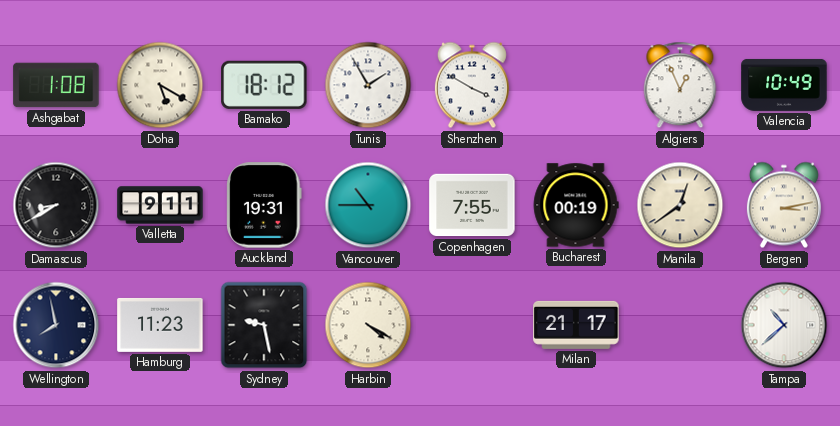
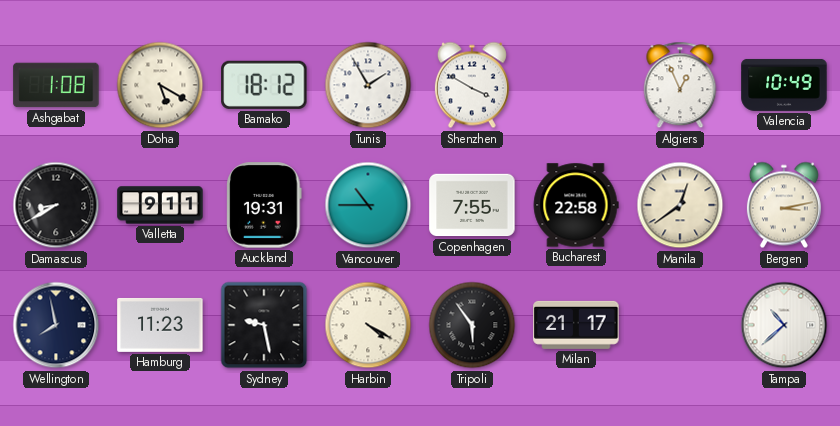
Bucharest: 00:19 -> 22:58
Tripoli: none -> 5:54
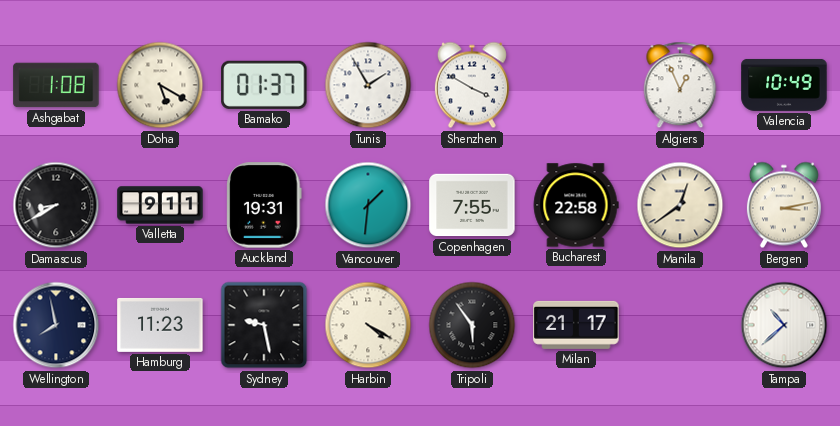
Bamako: 18:12 -> 01:37
Vancouver: 10:45 -> 1:31
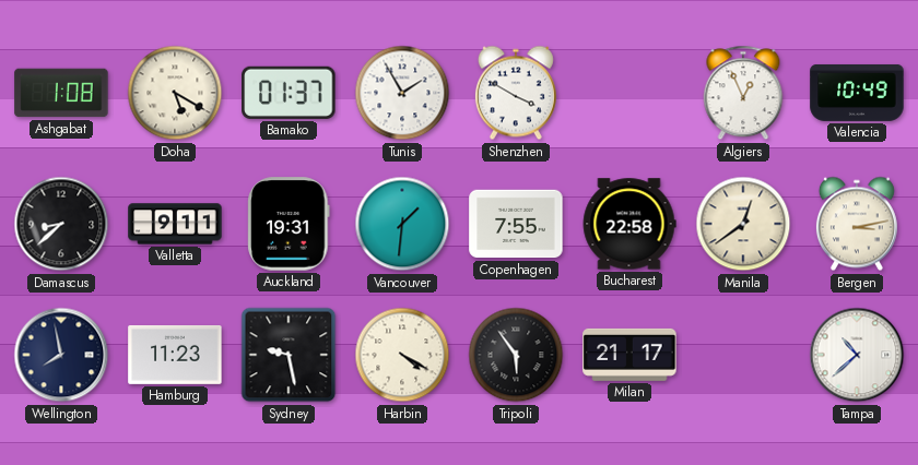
Damascus: 8:40 -> 8:38
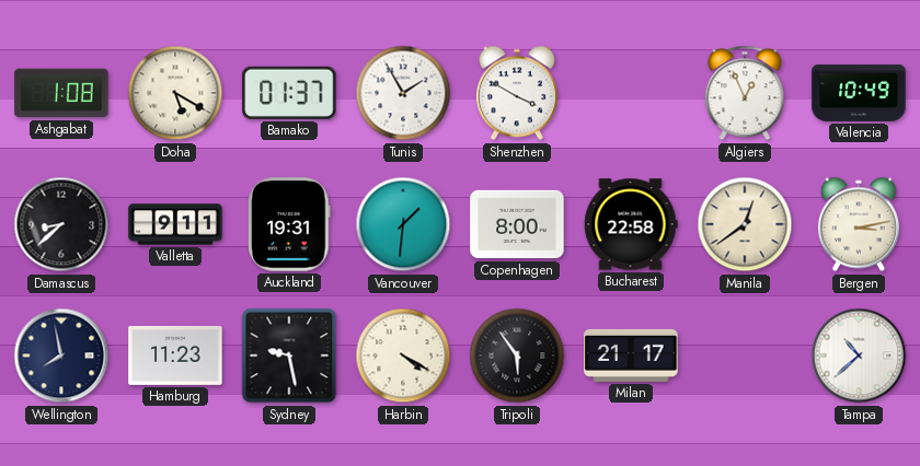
Copenhagen: 7:55 -> 8:00
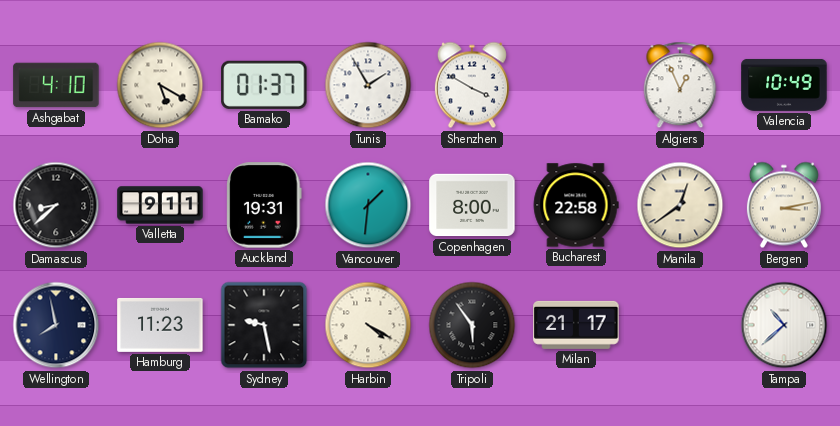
Ashgabat: 1:08 -> 4:10
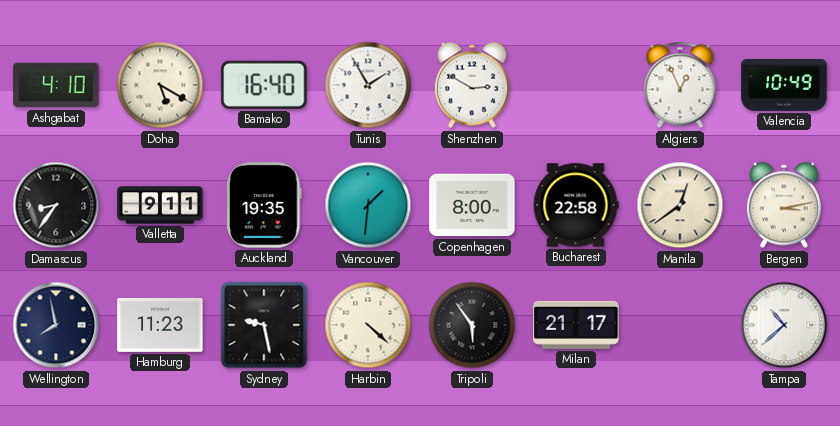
Bamako: 01:37 -> 16:40
Shenzhen: 3:50 -> 2:50
Damascus: 8:38 -> 8:36
Auckland: 19:31 -> 19:35
Harbin: 4:20 -> 4:22
